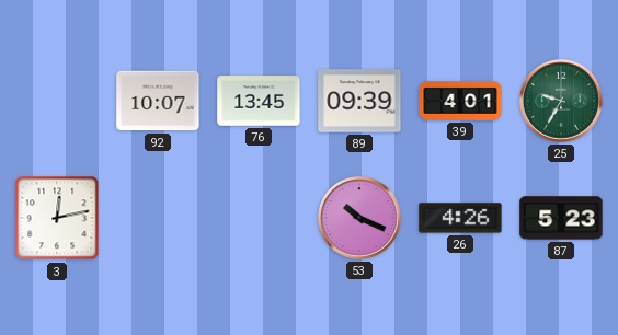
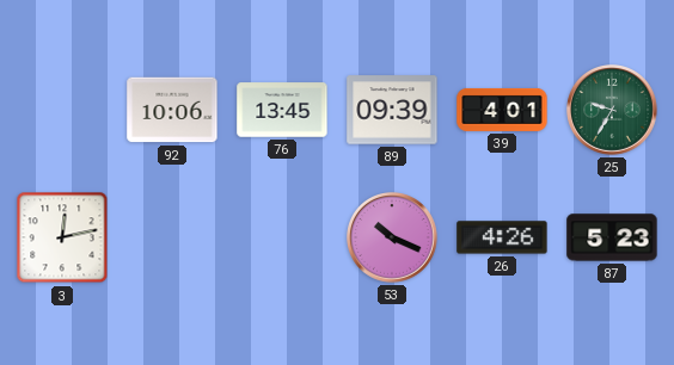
92: 10:07 -> 10:06
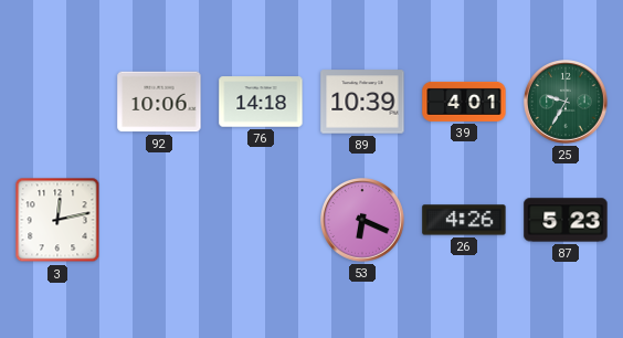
76: 13:45 -> 14:18
89: 09:39 -> 10:39
53: 10:19 -> 6:19
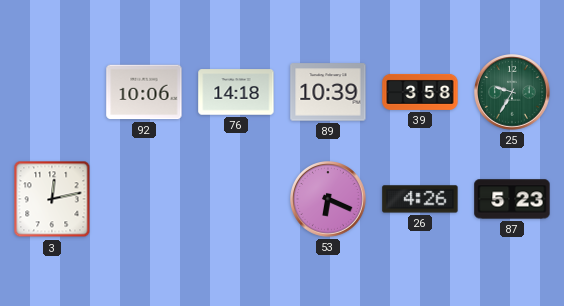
39: 4:01 -> 3:58
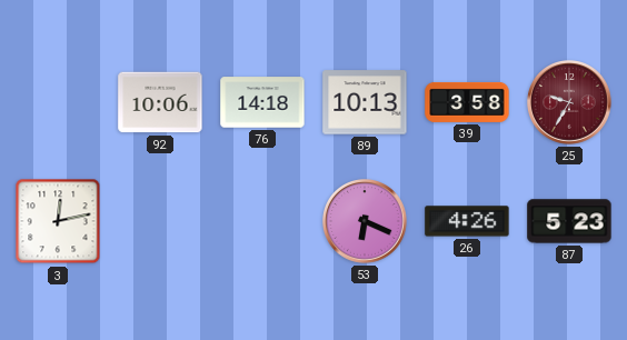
89: 10:39 -> 10:13
25 dial: green -> burgundy
